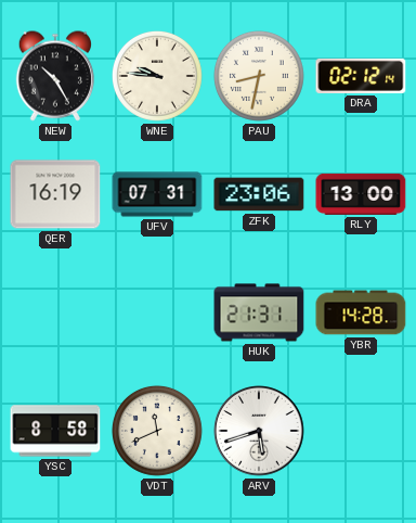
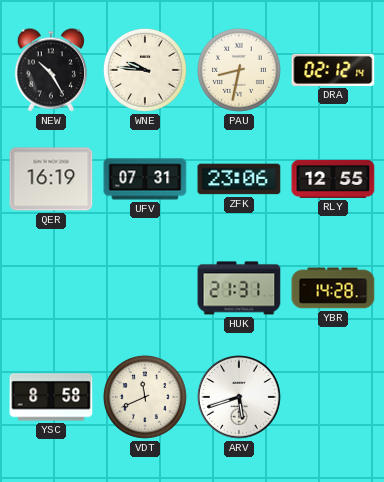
RLY: 13:00 -> 12:55
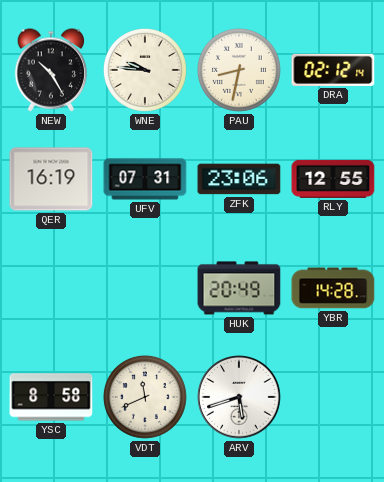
HUK: 21:31 -> 20:49
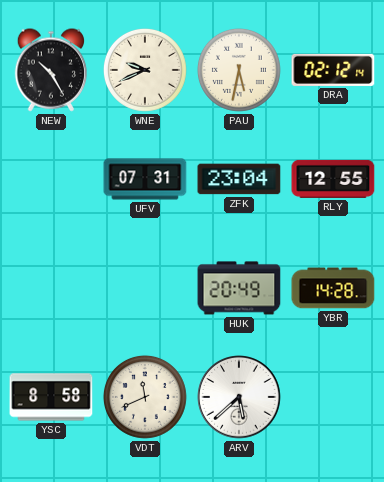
WNE: 9:46 -> 9:41
PAU: 8:32 -> 5:32
QER: 16:19 -> none
ZFK: 23:06 -> 23:04
ARV: 5:42 -> 5:38
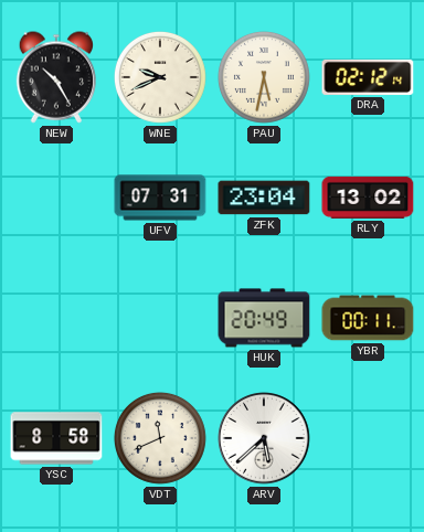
RLY: 12:55 -> 13:02
YBR: 14:28 -> 00:11
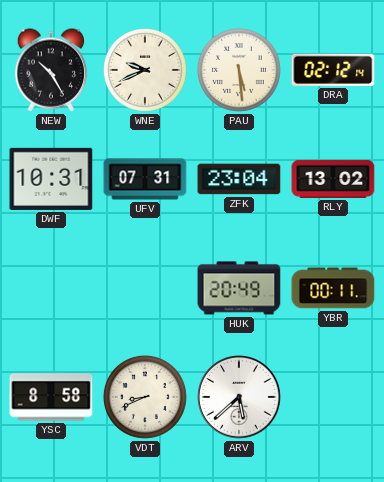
PAU: 5:32 -> 5:29
DWF: none -> 10:31
VDT: 11:41 -> 8:41
